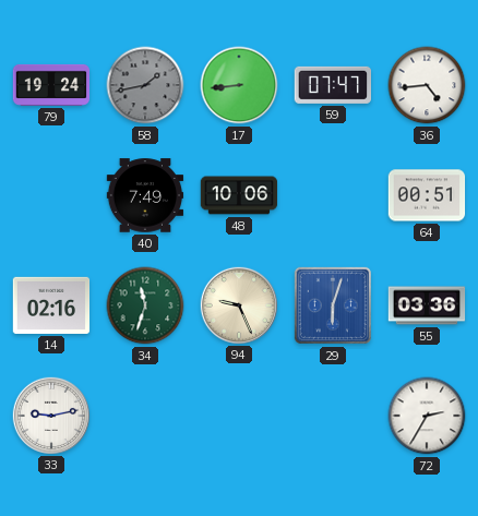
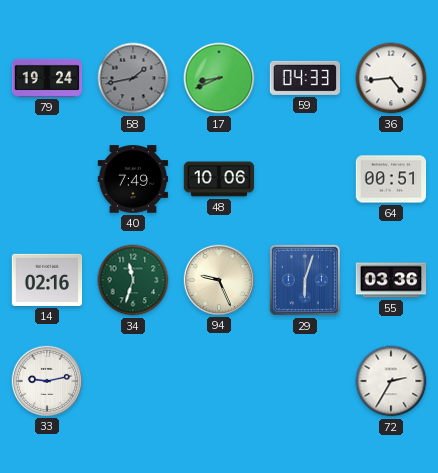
17: 8:44 -> 8:41
59: 07:47 -> 04:33
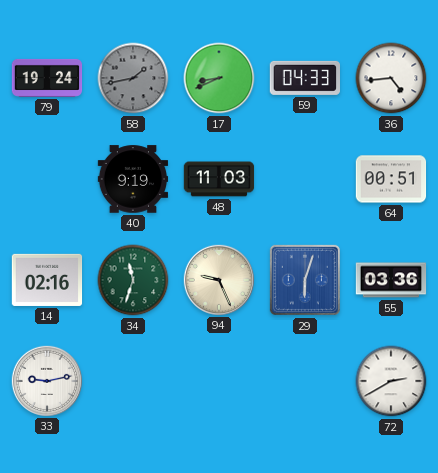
40: 7:49 -> 9:19
48: 10:06 -> 11:03
72: 2:35 -> 2:40
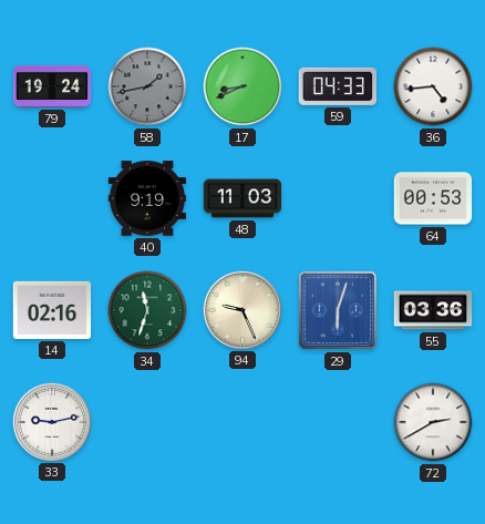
64: 00:51 -> 00:53
